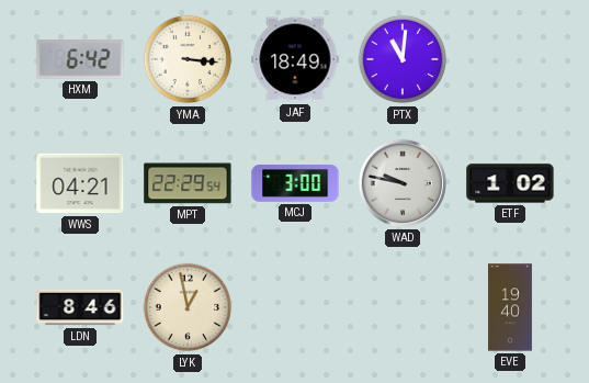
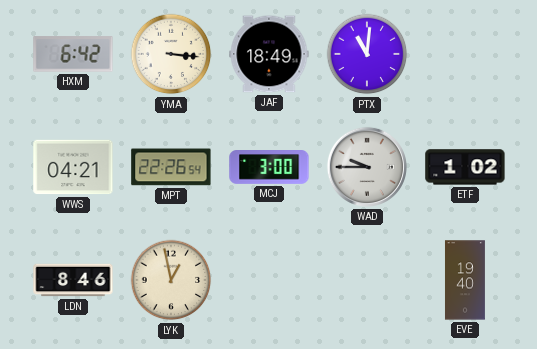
MPT: 22:29 -> 22:26
WAD: 9:47 -> 9:45
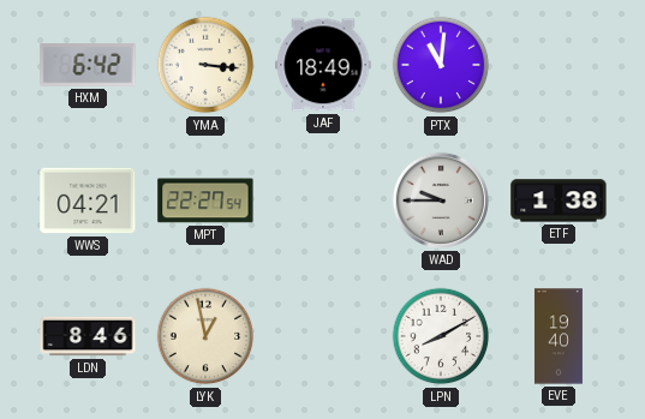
MPT: 22:26 -> 22:27
MCJ: 3:00 -> none
ETF: 1:02 -> 1:38
LPN: none -> 8:10
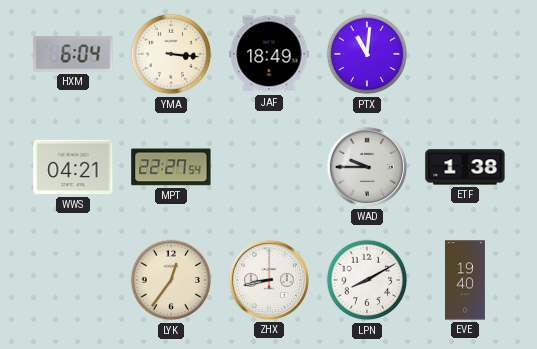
HXM: 6:42 -> 6:04
LDN: 8:46 -> none
LYK: 12:58 -> 12:36
ZHX: none -> 8:43
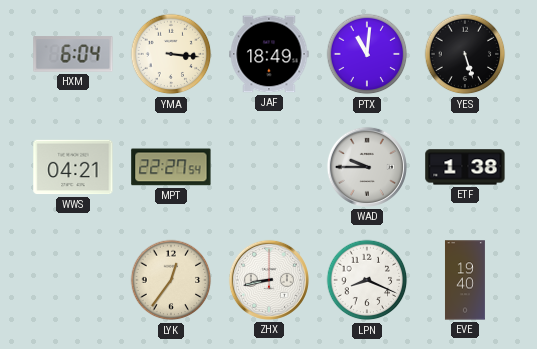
YES: none -> 5:27
LPN: 8:10 -> 8:19
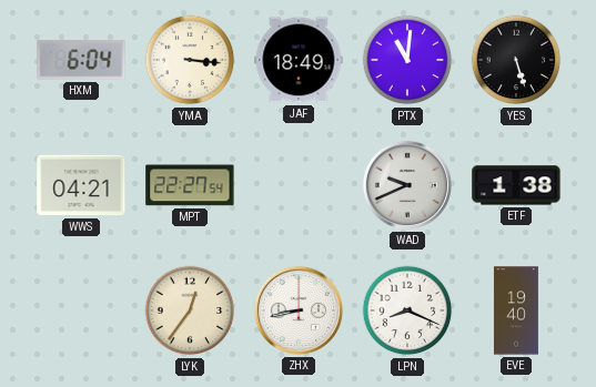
WAD: 9:45 -> 9:41
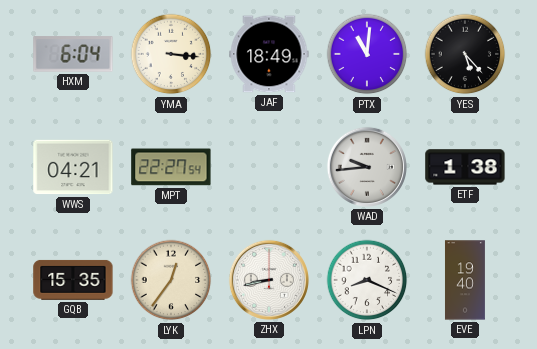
YES: 5:27 -> 5:23
WAD: 9:41 -> 9:44
GQB: none -> 15:35
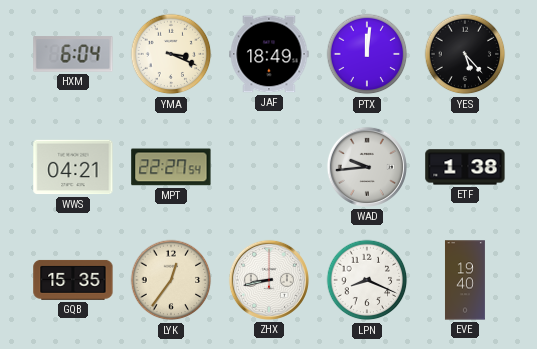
YMA: 3:16 -> 3:19
PTX: 11:01 -> 12:01
